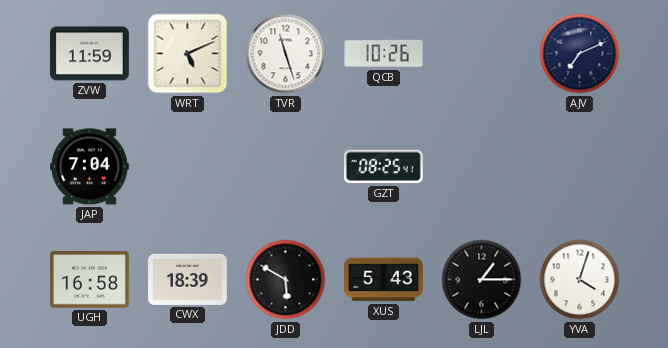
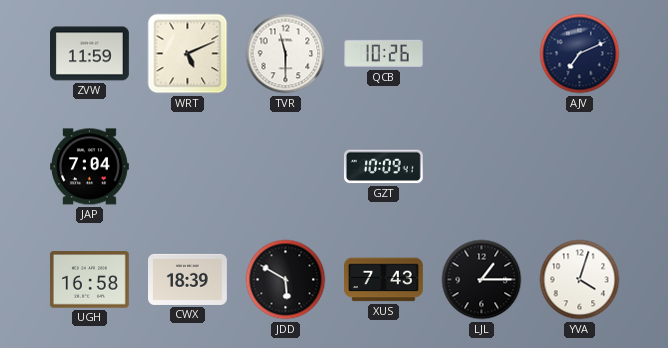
TVR: 11:27 -> 11:30
GZT: 08:25 -> 10:09
XUS: 5:43 -> 7:43
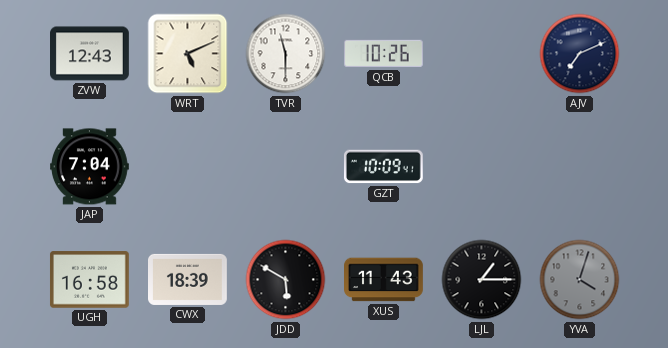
ZVW: 11:59 -> 12:43
XUS: 7:43 -> 11:43
YVA dial: white -> grey
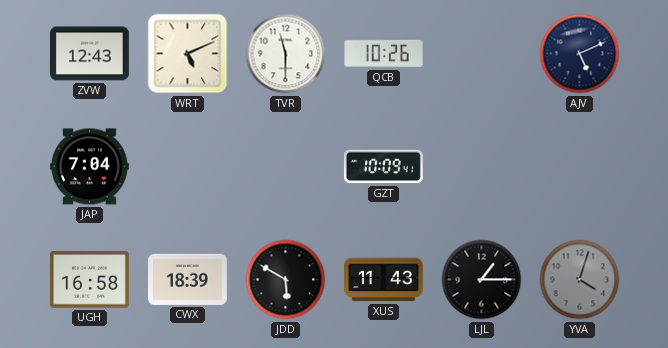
AJV: 7:11 -> 5:11
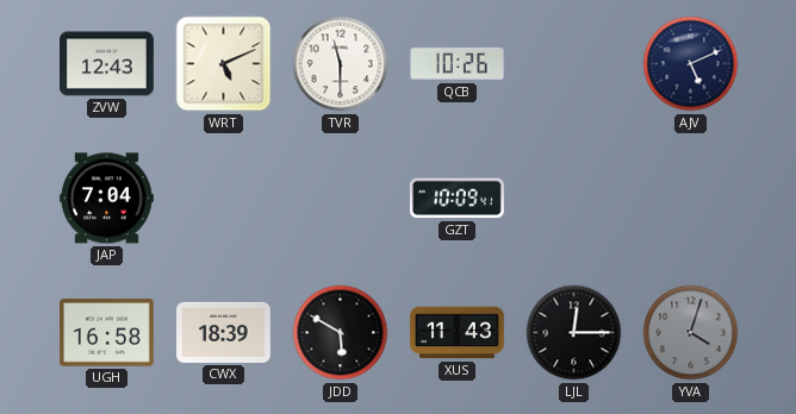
LJL: 1:15 -> 12:15
